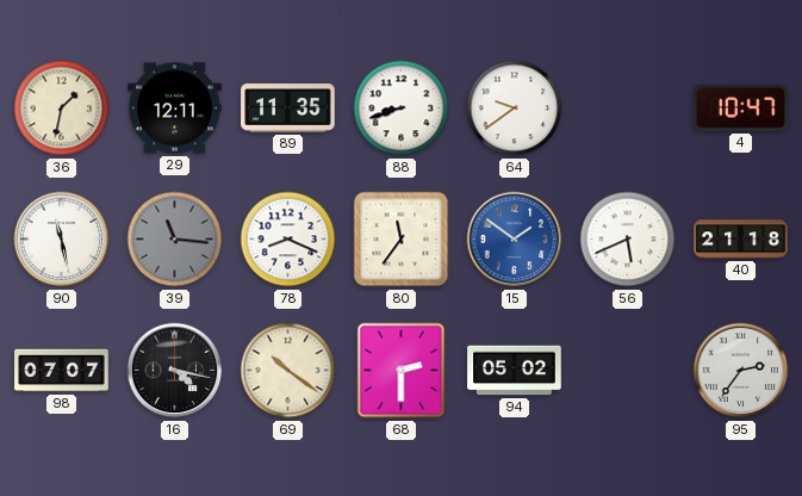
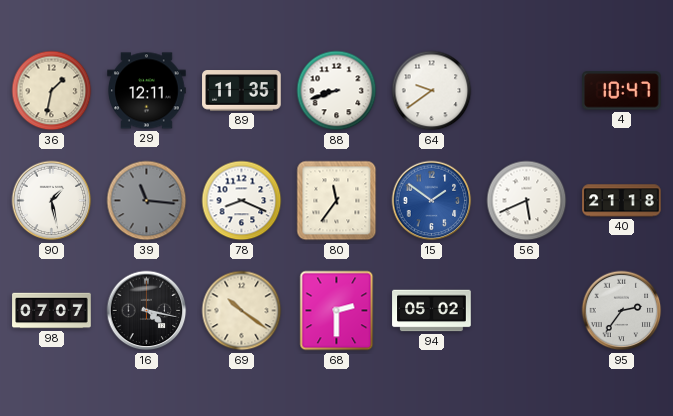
90: 11:28 -> 1:28
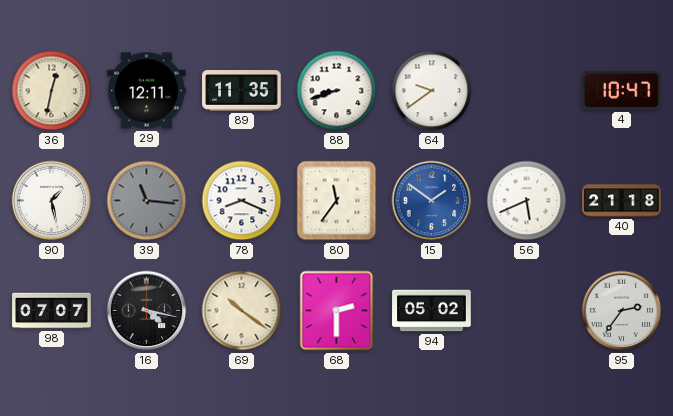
36: 1:32 -> 12:32
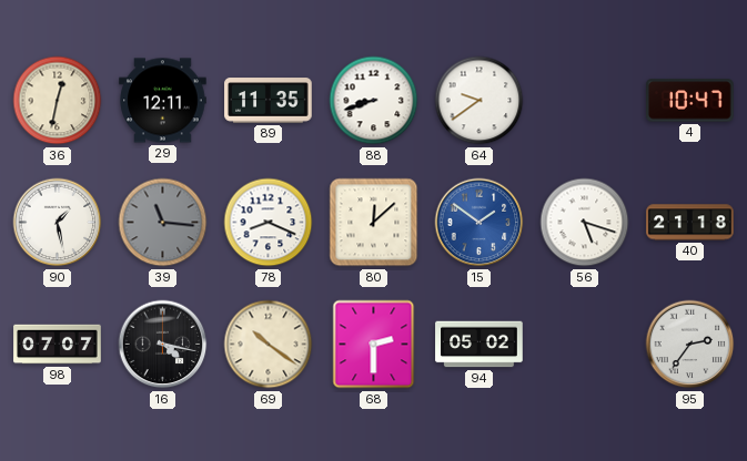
80: 11:36 -> 12:08
56: 5:41 -> 5:18
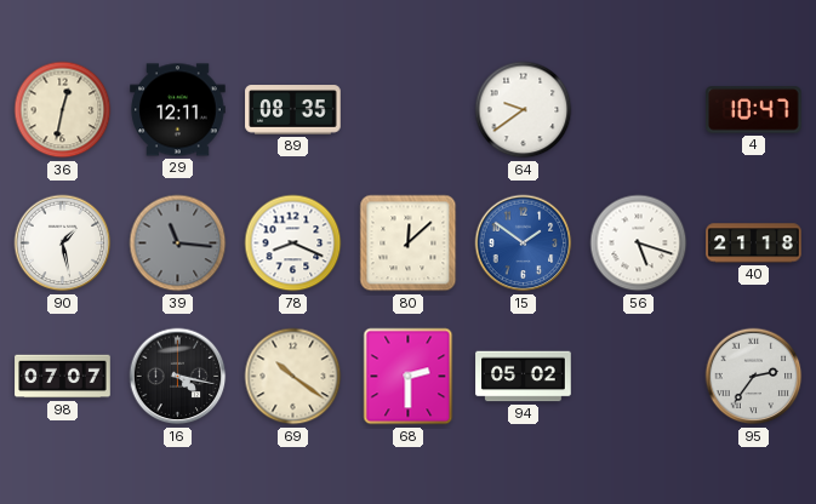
89: 11:35 -> 08:35
88: 8:42 -> none
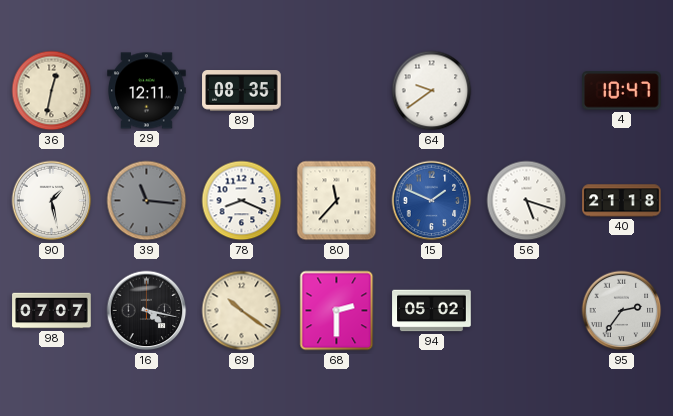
80: 12:08 -> 11:37
15: 1:51 -> 1:49
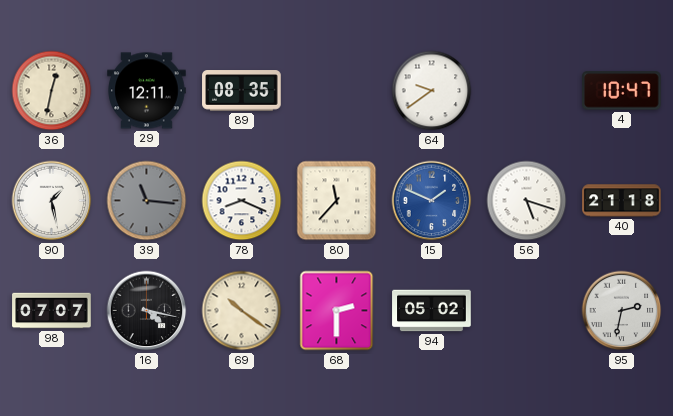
95: 2:36 -> 2:32
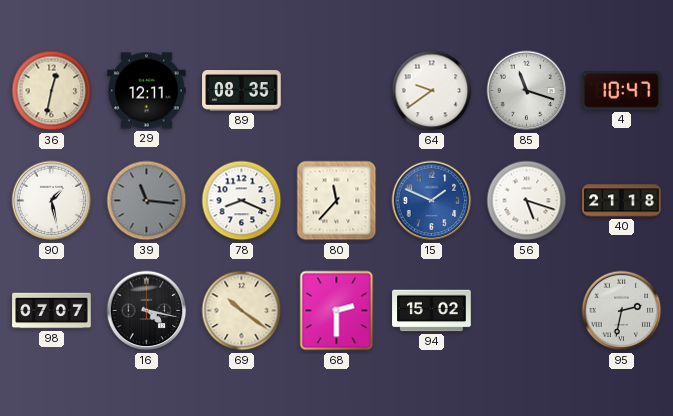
85: none -> 11:18
94: 05:02 -> 15:02
